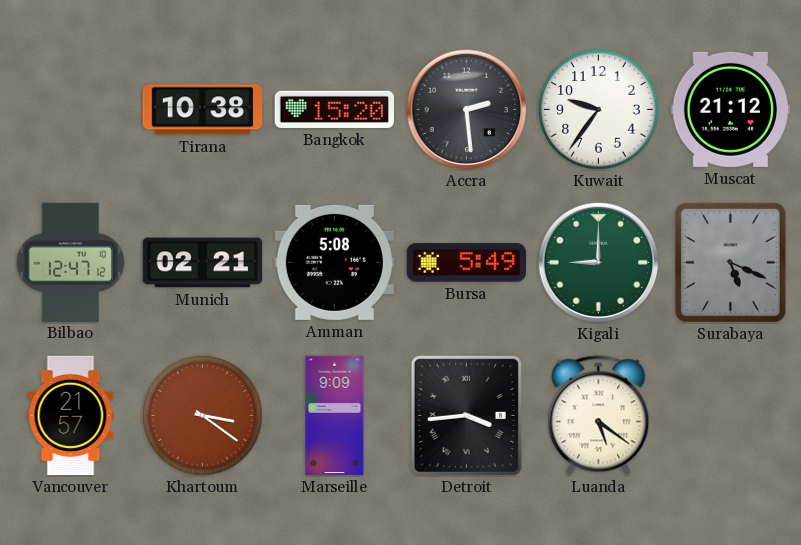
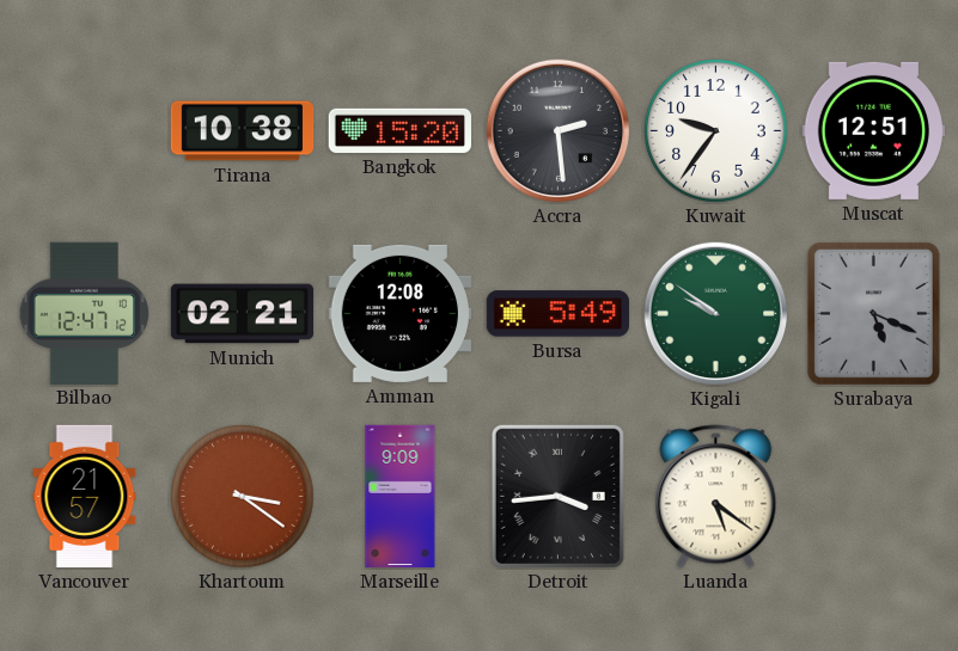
Muscat: 21:12 -> 12:51
Amman: 5:08 -> 12:08
Kigali: 9:00 -> 9:51
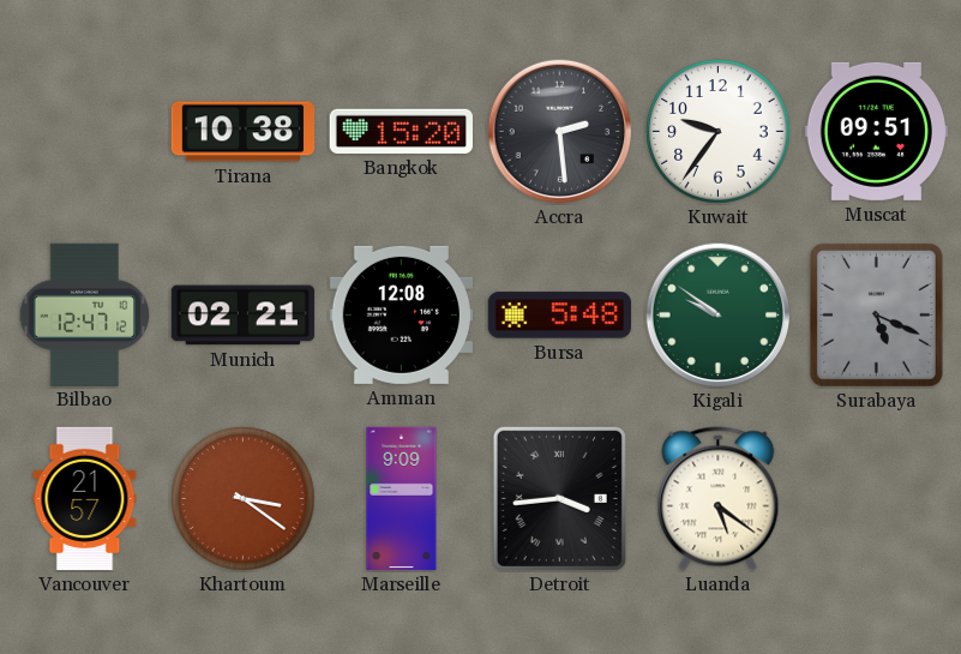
Muscat: 12:51 -> 09:51
Bursa: 5:49 -> 5:48
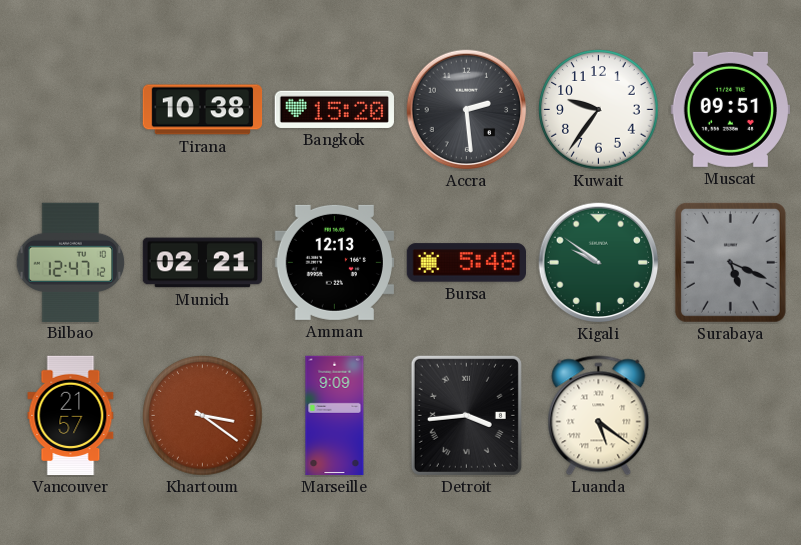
Amman: 12:08 -> 12:13
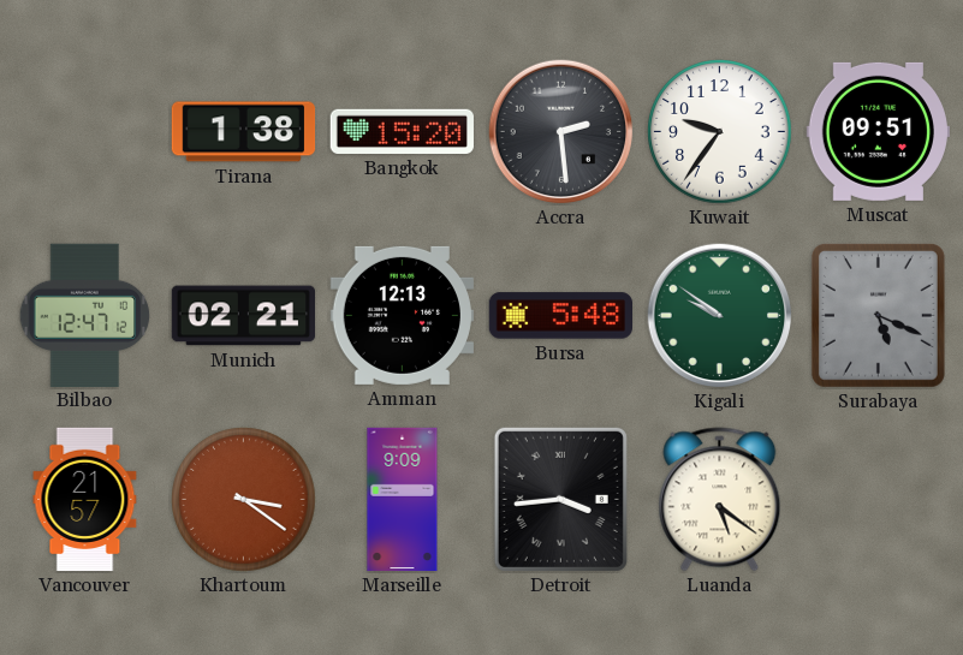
Tirana: 10:38 -> 1:38
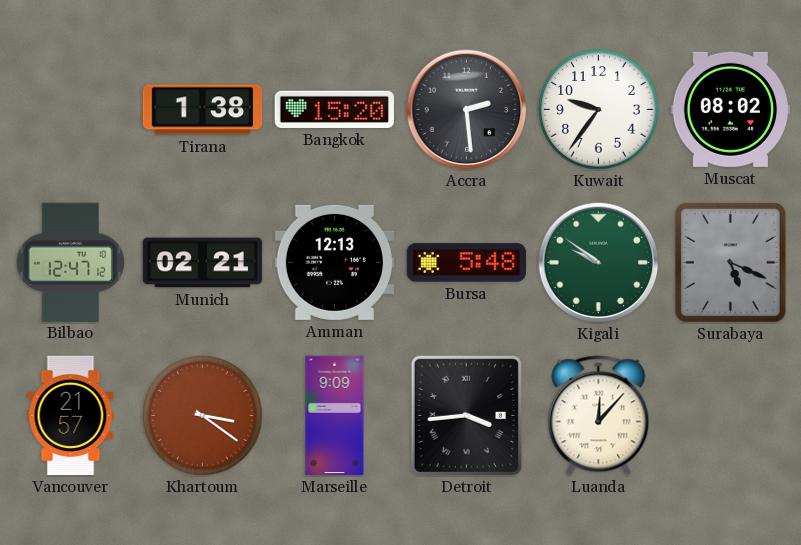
Muscat: 09:51 -> 08:02
Luanda: 5:21 -> 12:07
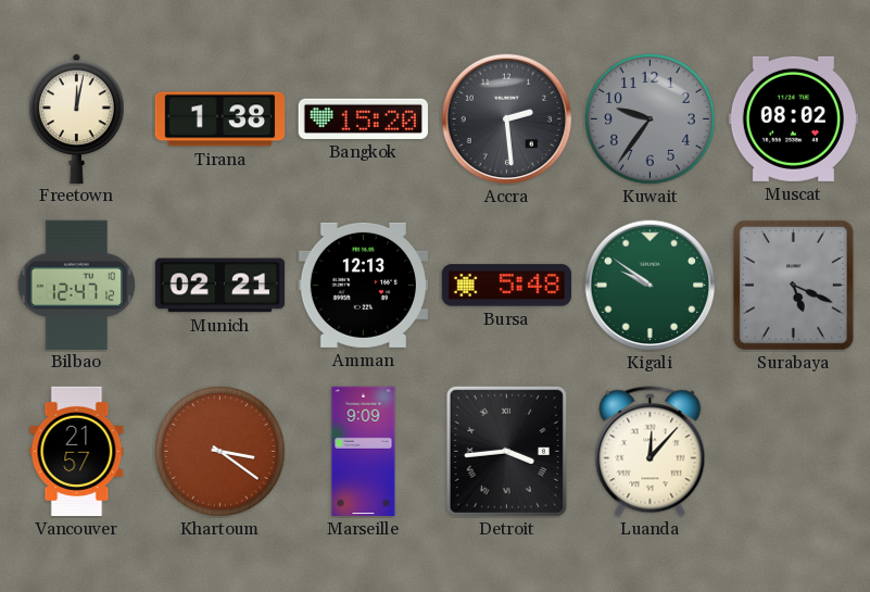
Freetown: none -> 12:02
Kuwait dial: white -> grey
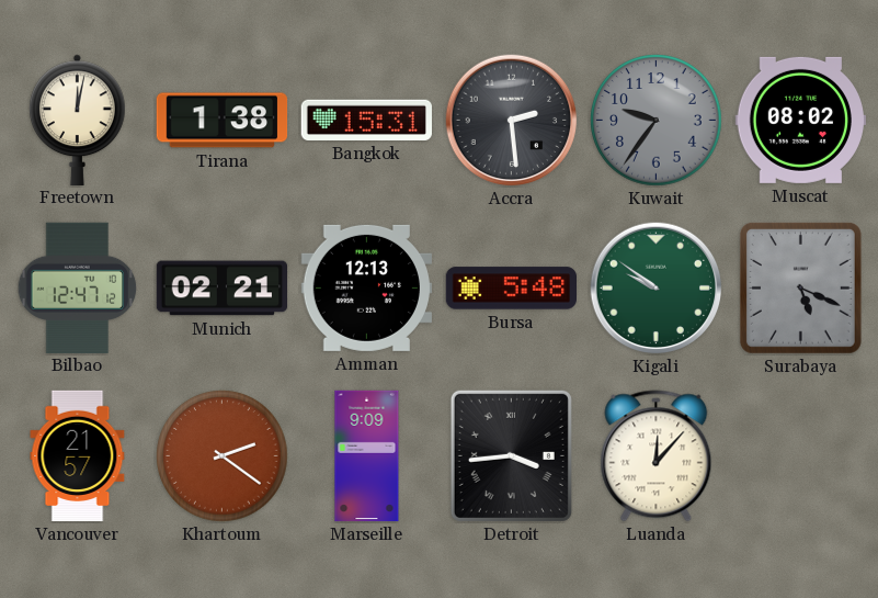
Bangkok: 15:20 -> 15:31
Khartoum: 3:21 -> 2:21
